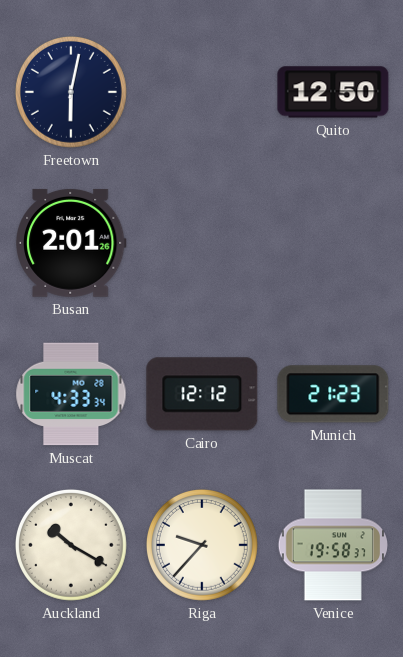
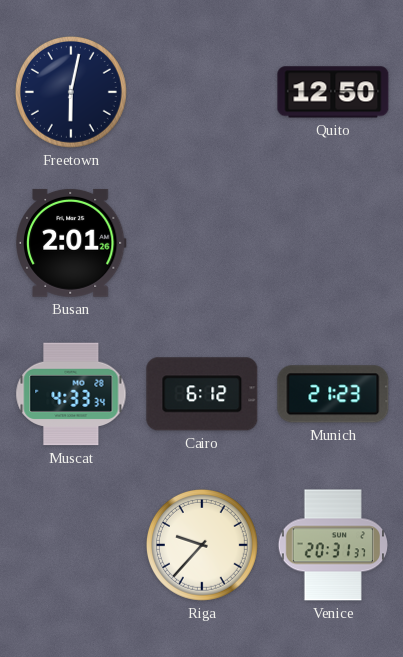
Cairo: 12:12 -> 6:12
Auckland: 10:20 -> none
Venice: 19:58 -> 20:31
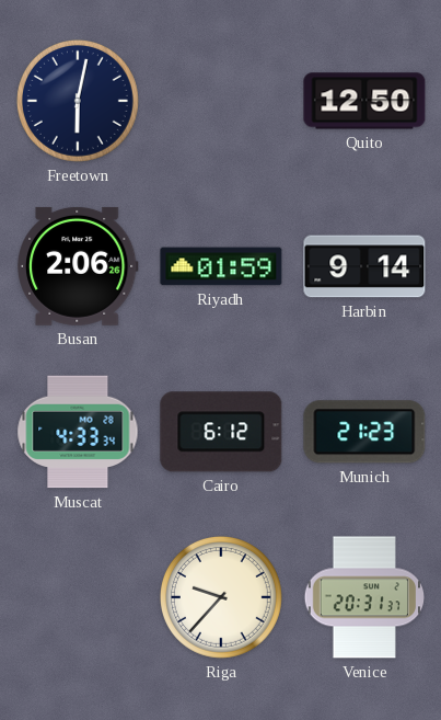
Busan: 2:01 -> 2:06
Riyadh: none -> 01:59
Harbin: none -> 9:14
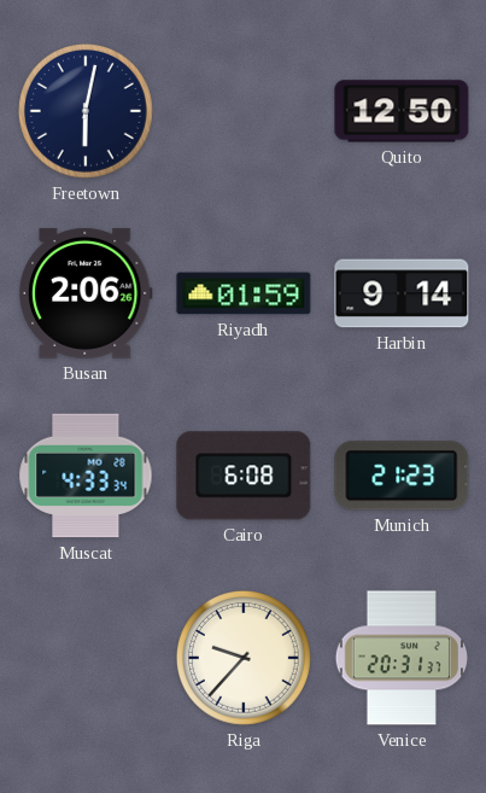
Cairo: 6:12 -> 6:08
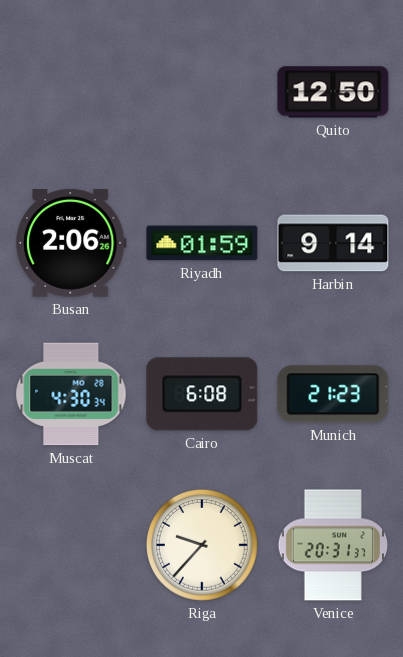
Freetown: 6:02 -> none
Muscat: 4:33 -> 4:30
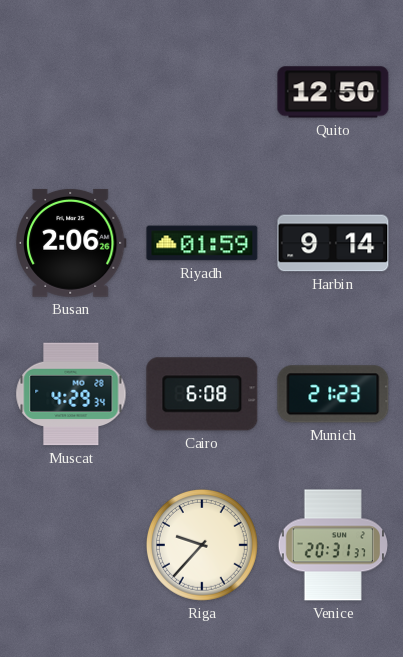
Muscat: 4:30 -> 4:29
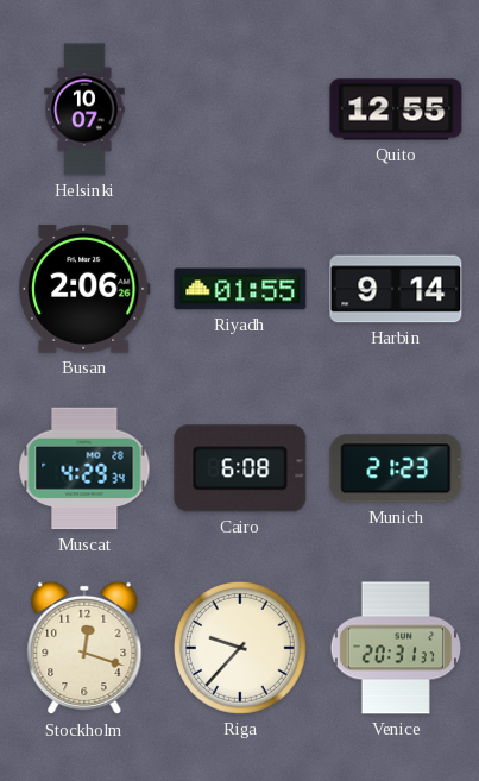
Helsinki: none -> 10:07
Quito: 12:50 -> 12:55
Riyadh: 01:59 -> 01:55
Stockholm: none -> 12:18
